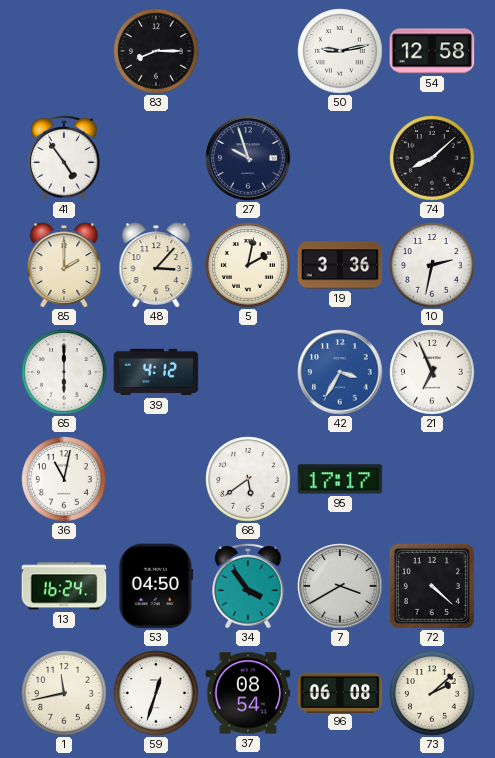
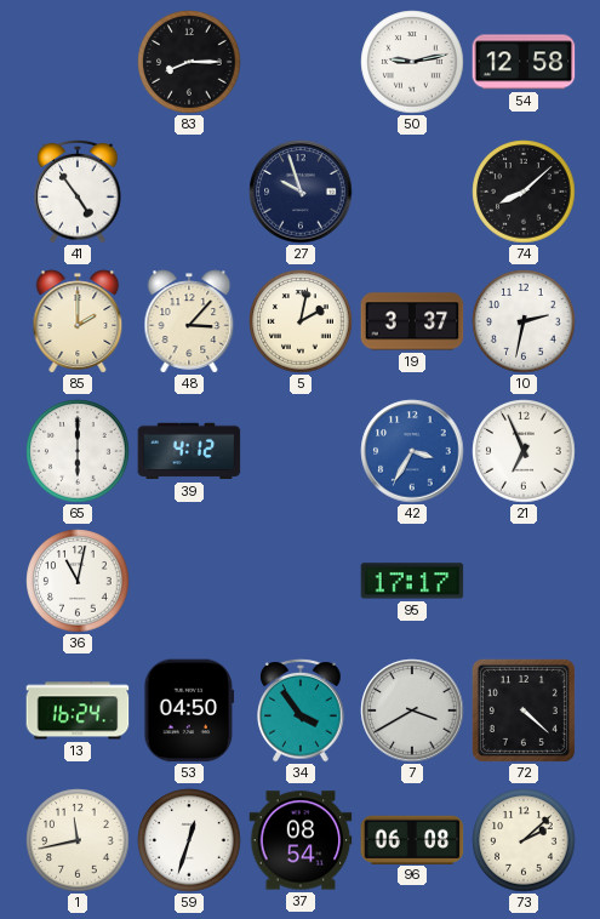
19: 3:36 -> 3:37
68: 5:39 -> none
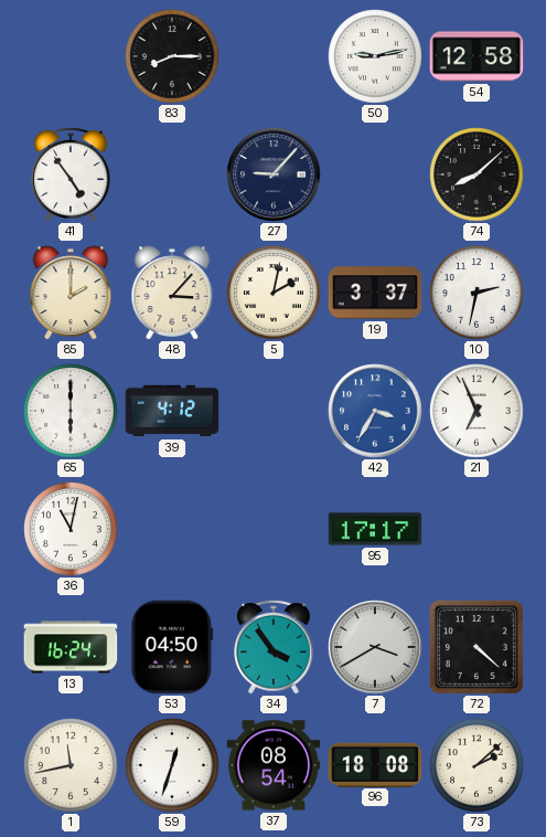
27: 9:57 -> 9:07
96: 06:08 -> 18:08
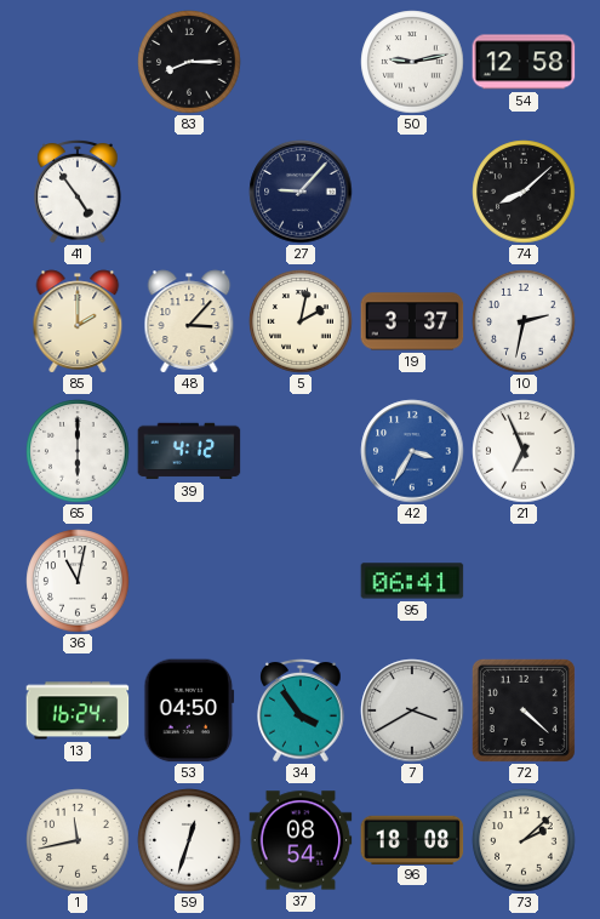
95: 17:17 -> 06:41
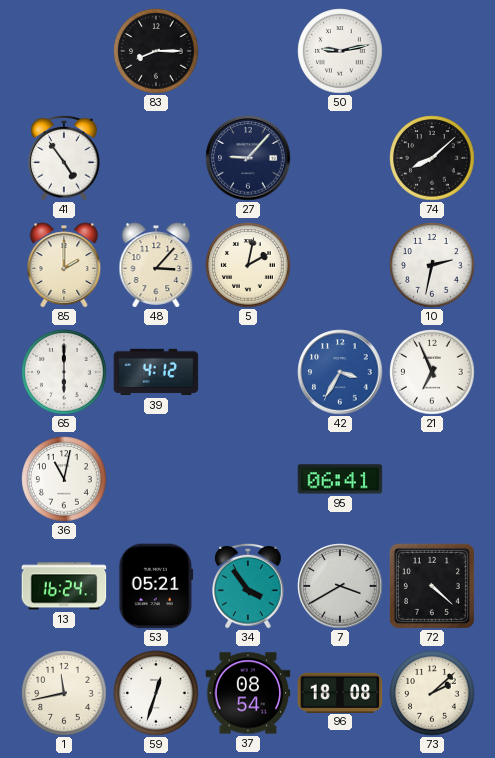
54: 12:58 -> none
19: 3:37 -> none
53: 04:50 -> 05:21
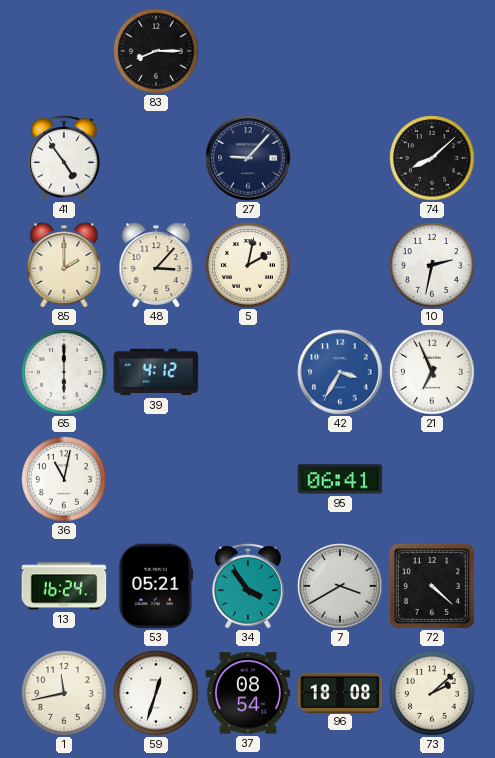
50: 9:13 -> none
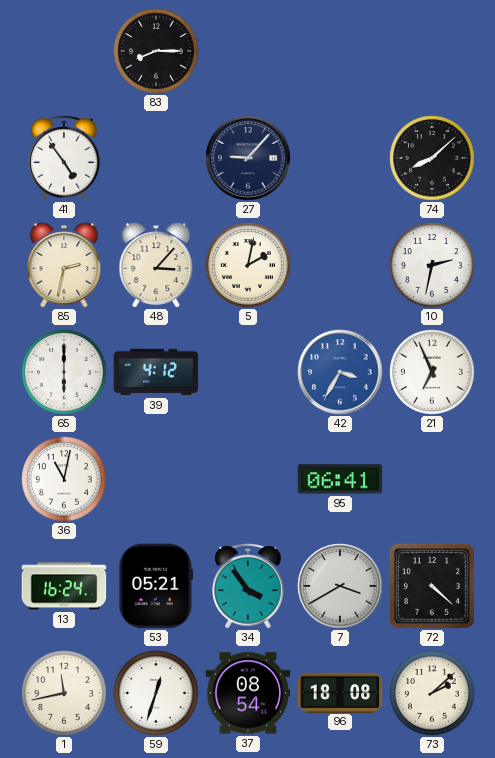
85: 2:00 -> 2:32
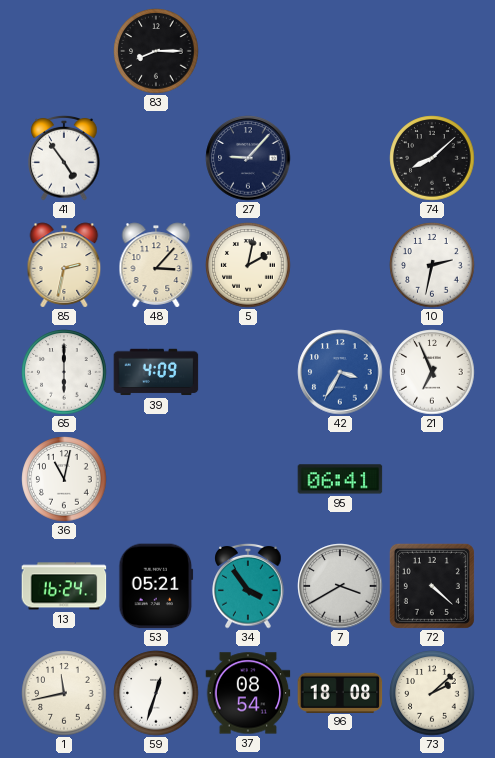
39: 4:12 -> 4:09
